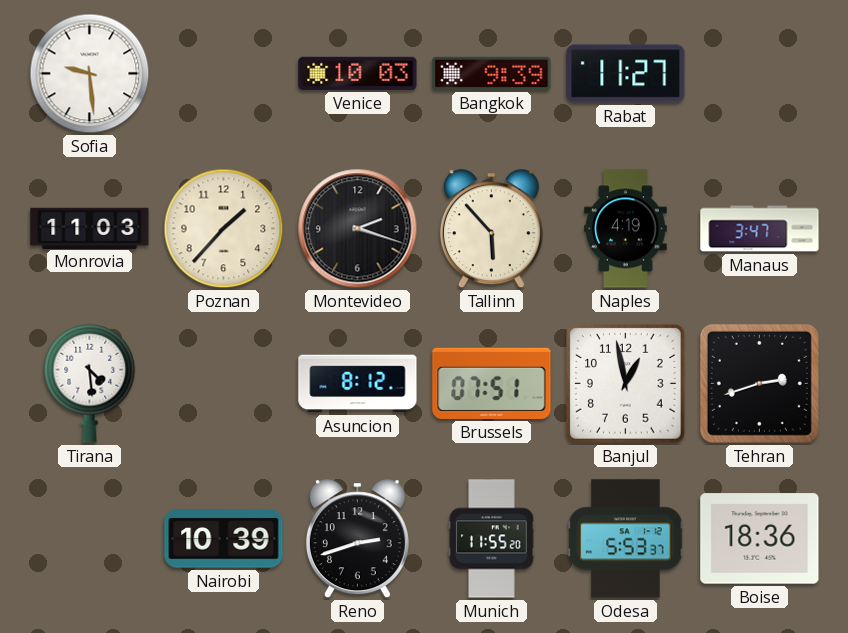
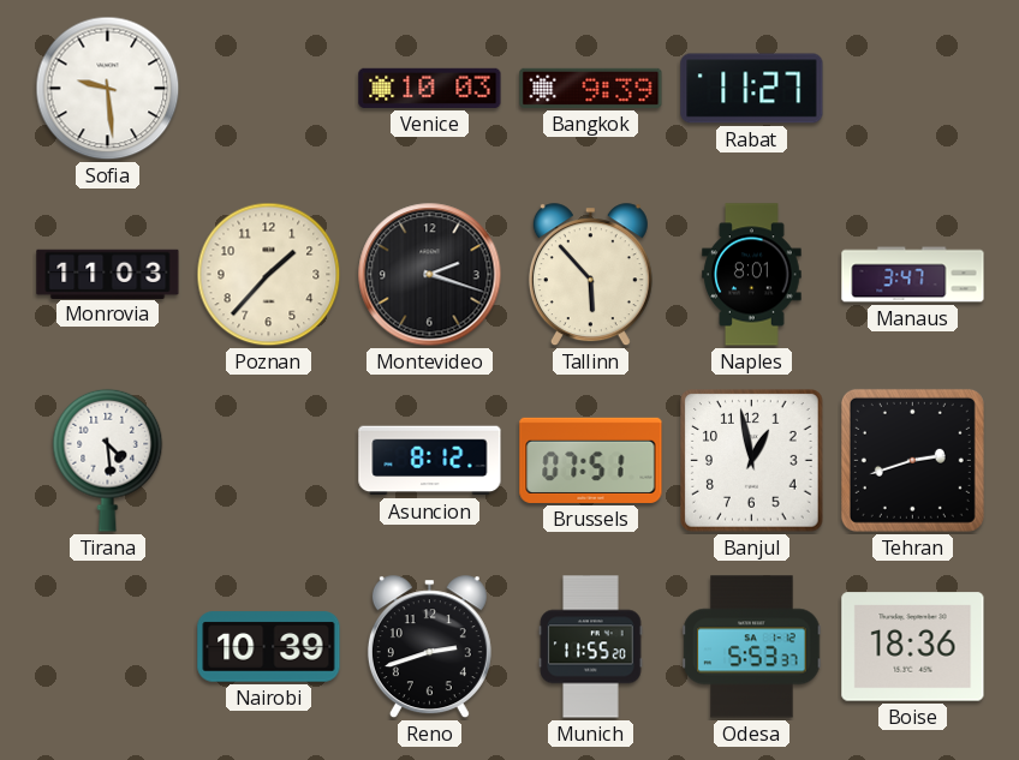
Naples: 4:19 -> 8:01
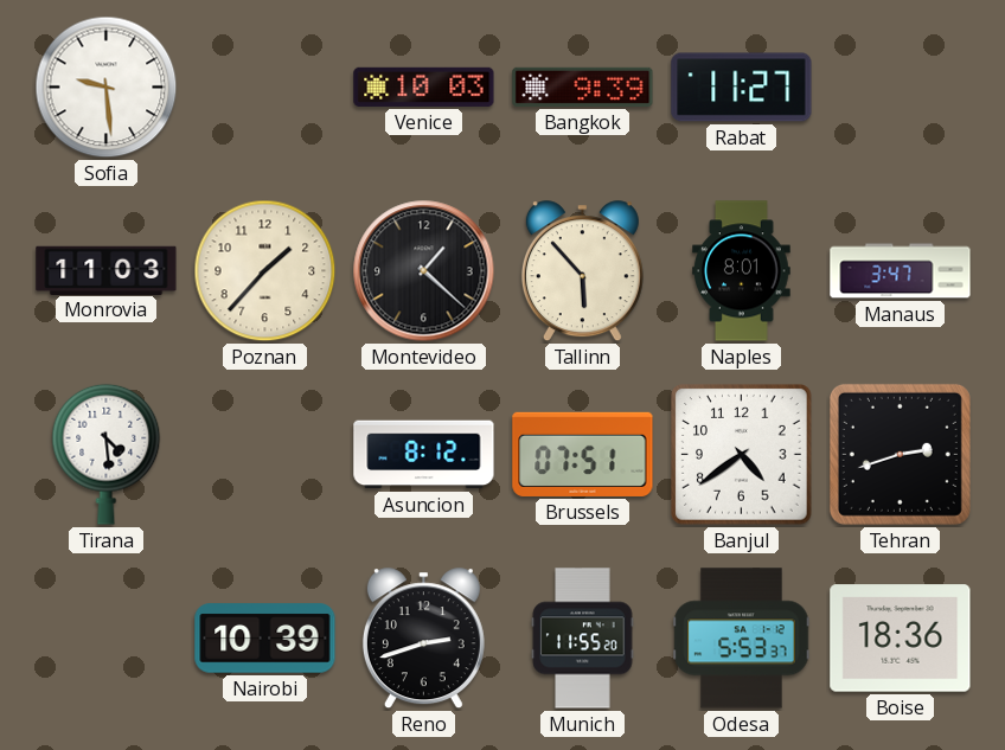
Montevideo: 2:18 -> 1:22
Banjul: 12:58 -> 4:39
